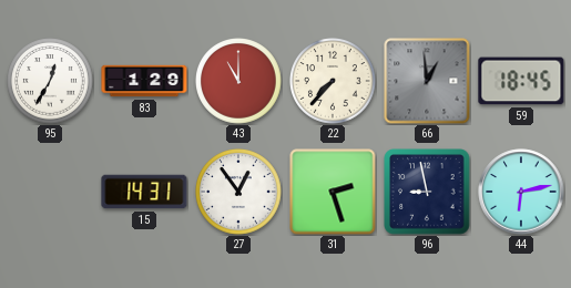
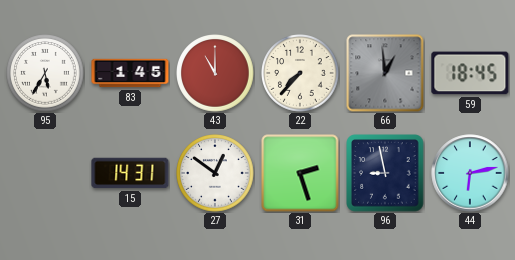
95: 12:35 -> 5:35
83: 1:29 -> 1:45
27: 12:54 -> 12:51
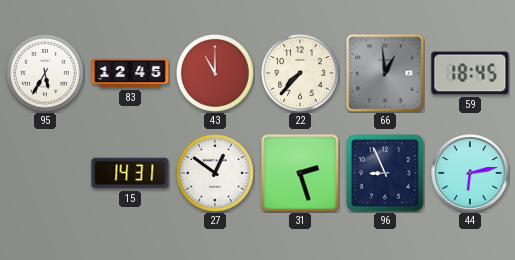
83: 1:45 -> 12:45
96: 8:58 -> 8:56
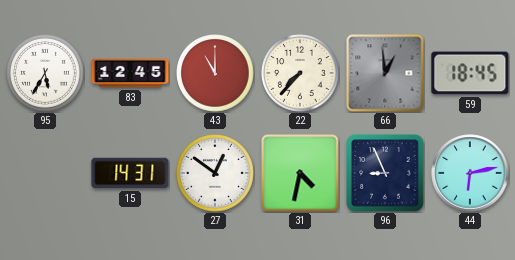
31: 2:27 -> 4:32
